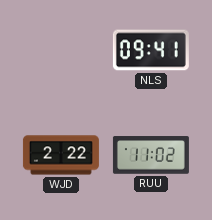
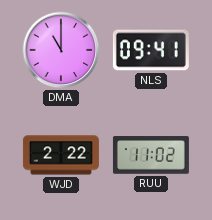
DMA: none -> 11:00
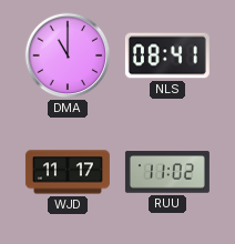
NLS: 09:41 -> 08:41
WJD: 2:22 -> 11:17
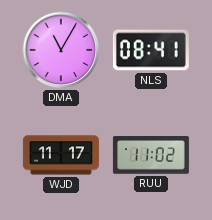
DMA: 11:00 -> 11:05
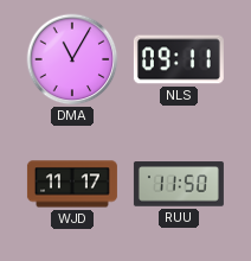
NLS: 08:41 -> 09:11
RUU: 11:02 -> 11:50
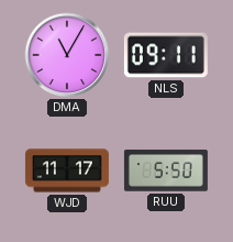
RUU: 11:50 -> 5:50
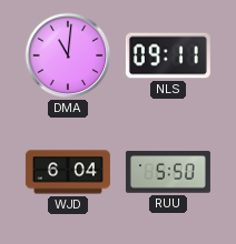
DMA: 11:05 -> 11:01
WJD: 11:17 -> 6:04
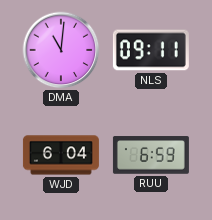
RUU: 5:50 -> 6:59
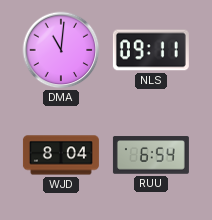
WJD: 6:04 -> 8:04
RUU: 6:59 -> 6:54
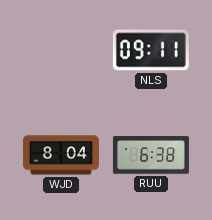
DMA: 11:01 -> none
RUU: 6:54 -> 6:38
